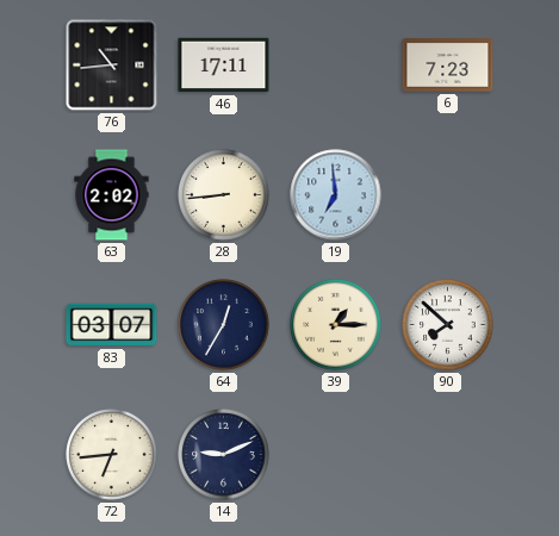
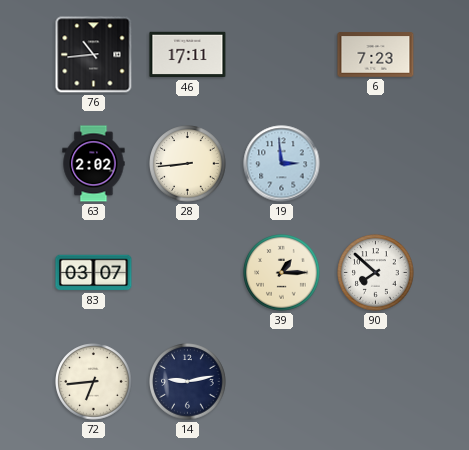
19: 6:59 -> 2:59
64: 12:35 -> none
14: 9:11 -> 9:13
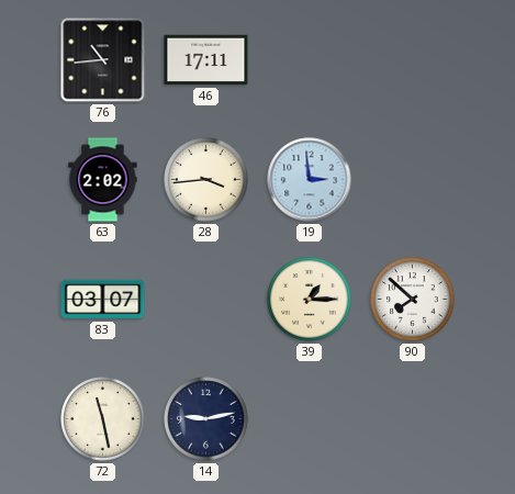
6: 7:23 -> none
28: 8:44 -> 3:44
72: 6:44 -> 11:28
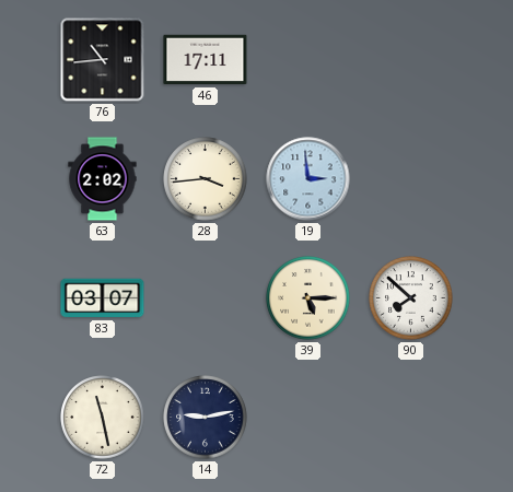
39: 1:15 -> 5:15
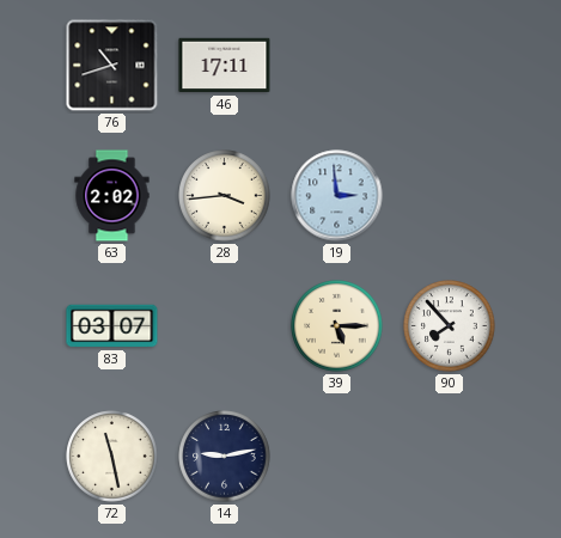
76: 10:44 -> 10:42
90: 7:52 -> 7:53
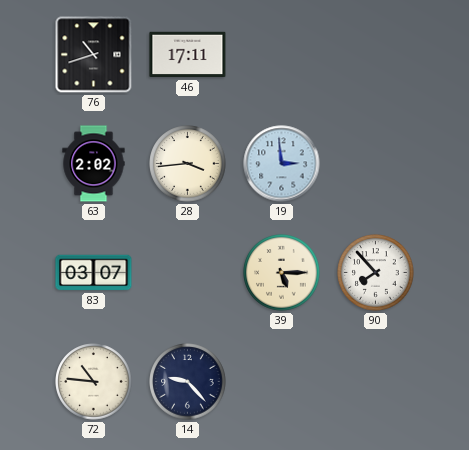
72: 11:28 -> 10:46
14: 9:13 -> 9:23
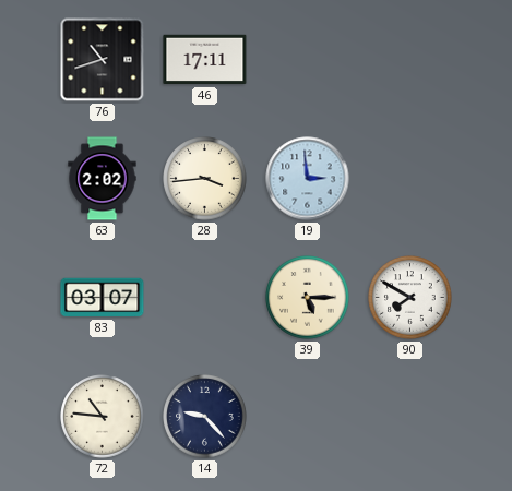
90: 7:53 -> 7:50
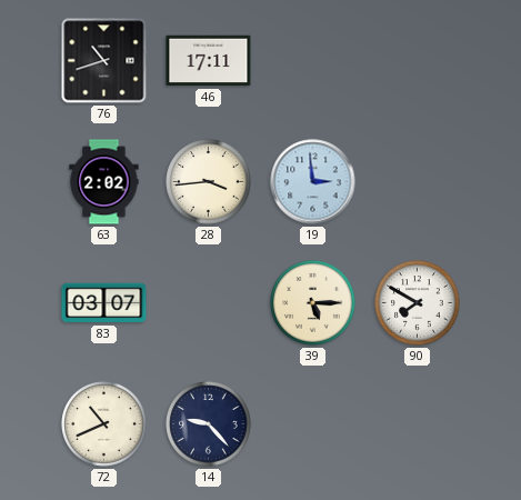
72: 10:46 -> 10:41
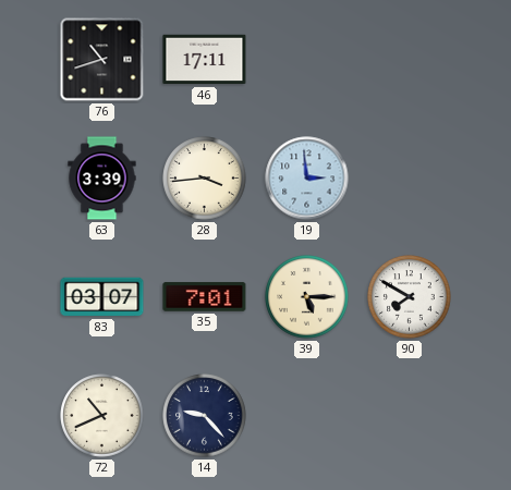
63: 2:02 -> 3:39
35: none -> 7:01
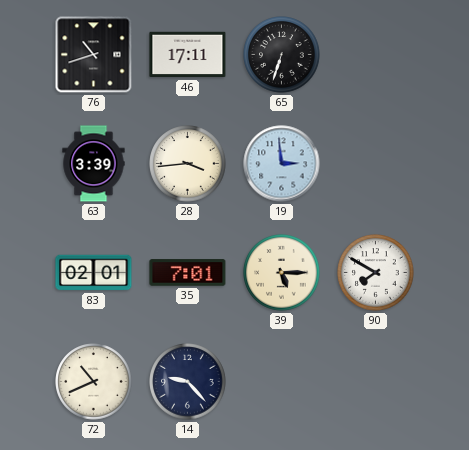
65: none -> 6:33
83: 03:07 -> 02:01
